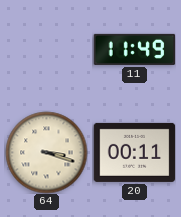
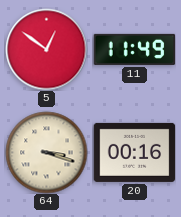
5: none -> 12:51
20: 00:11 -> 00:16
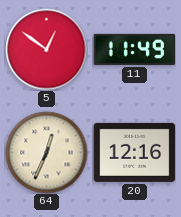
64: 3:18 -> 12:34
20: 00:16 -> 12:16
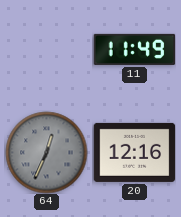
5: 12:51 -> none
64 dial: cream -> grey
